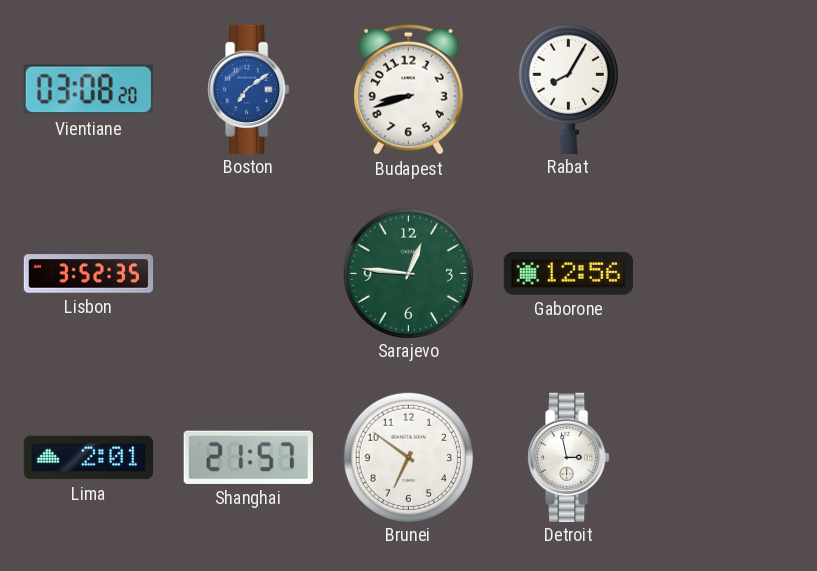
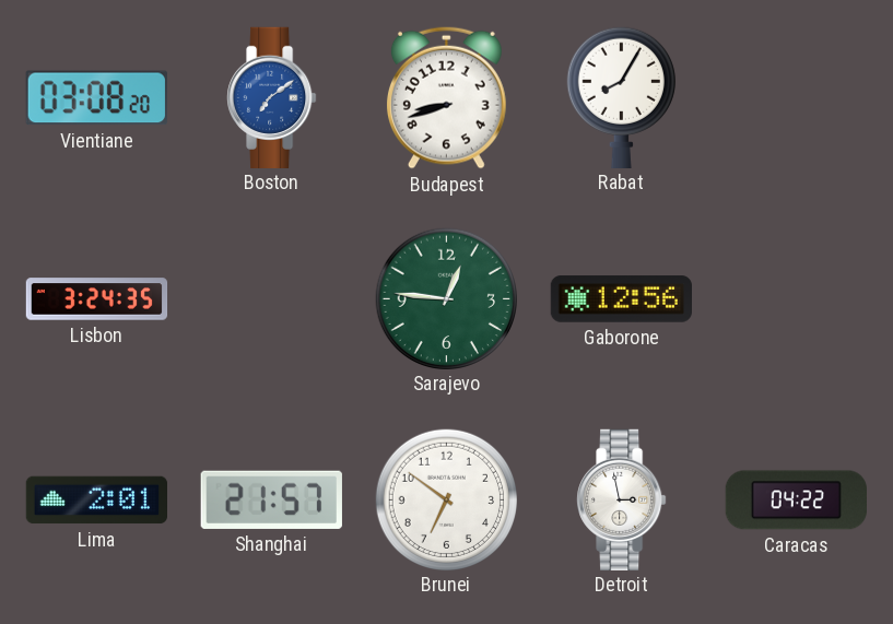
Lisbon: 3:52 -> 3:24
Caracas: none -> 04:22
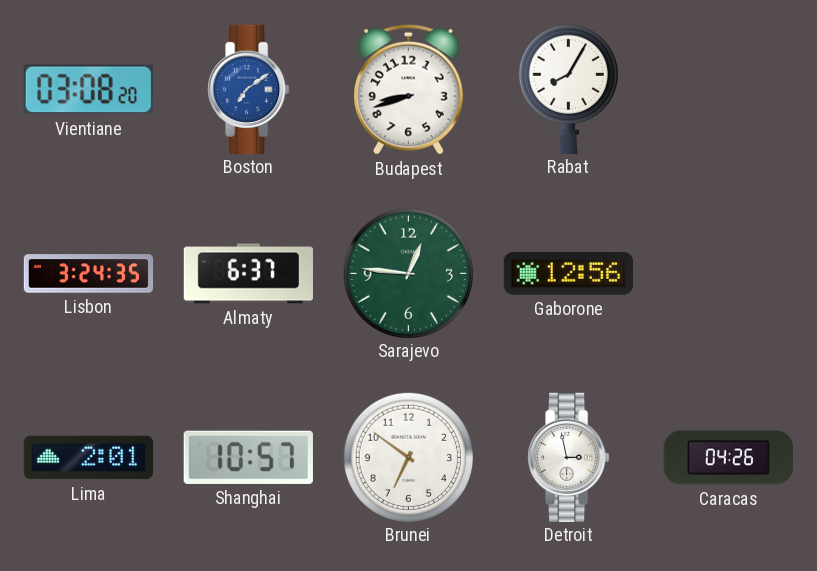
Almaty: none -> 6:37
Shanghai: 21:57 -> 10:57
Caracas: 04:22 -> 04:26
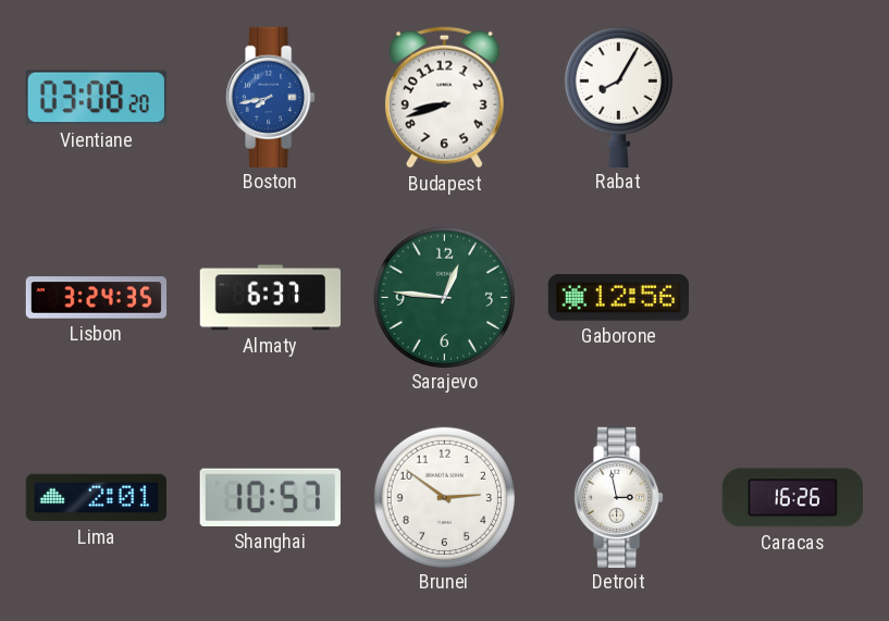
Boston: 7:09 -> 7:43
Brunei: 6:51 -> 2:51
Caracas: 04:26 -> 16:26
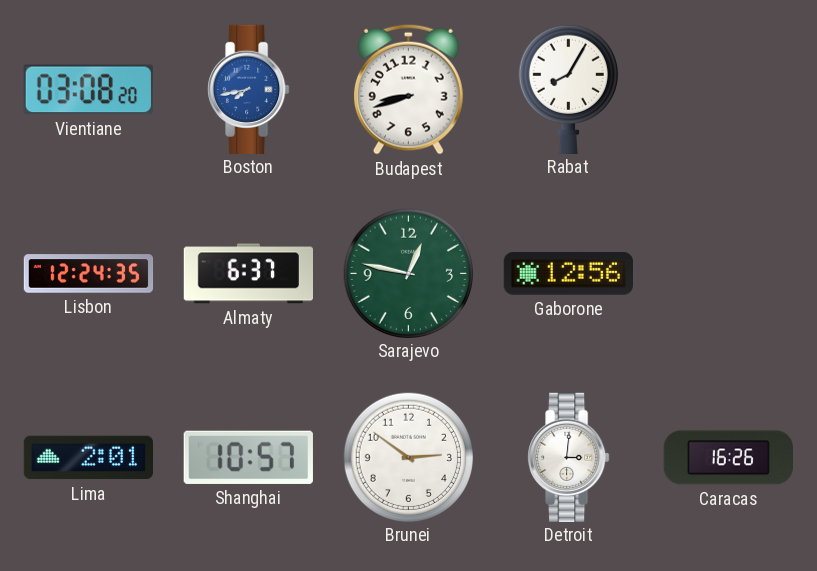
Lisbon: 3:24 -> 12:24
Sarajevo: 12:46 -> 12:47
Detroit: 2:58 -> 3:01
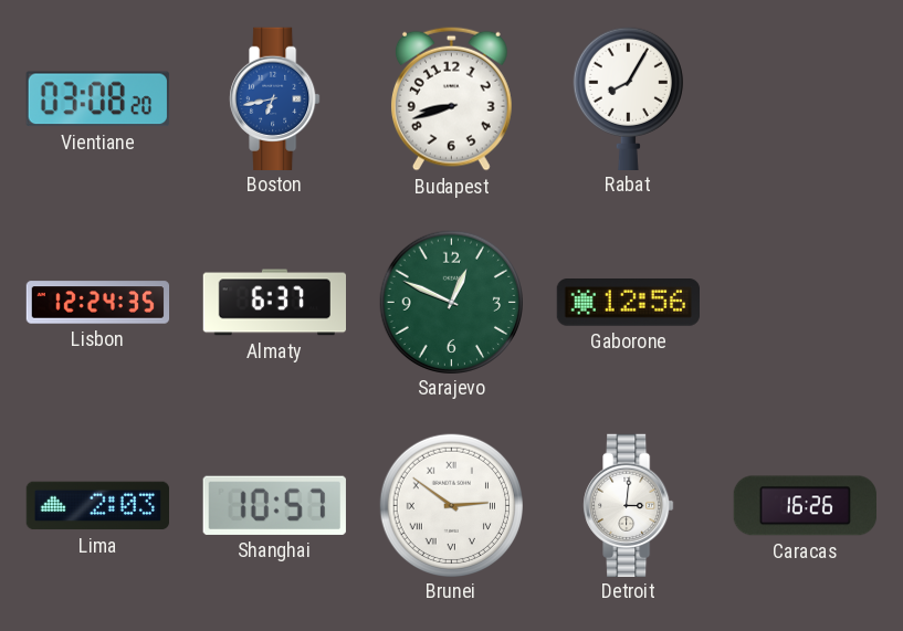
Boston: 7:43 -> 6:43
Sarajevo: 12:47 -> 12:49
Lima: 2:01 -> 2:03
Brunei numerals: Arabic -> Roman
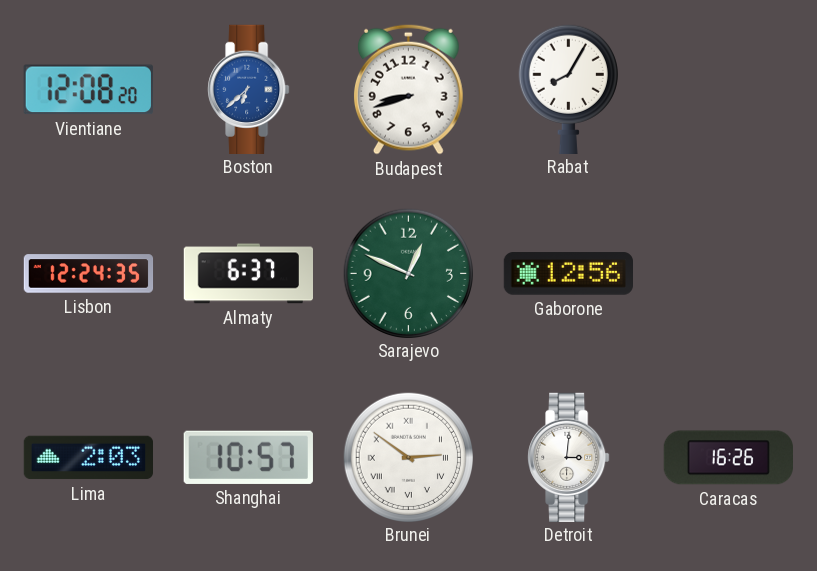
Vientiane: 03:08 -> 12:08
Boston: 6:43 -> 6:38
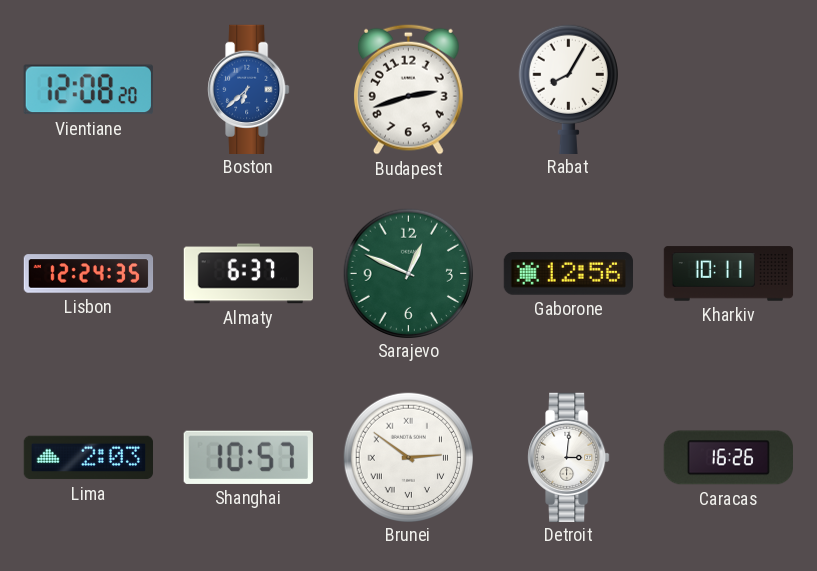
Budapest: 8:42 -> 2:42
Kharkiv: none -> 10:11
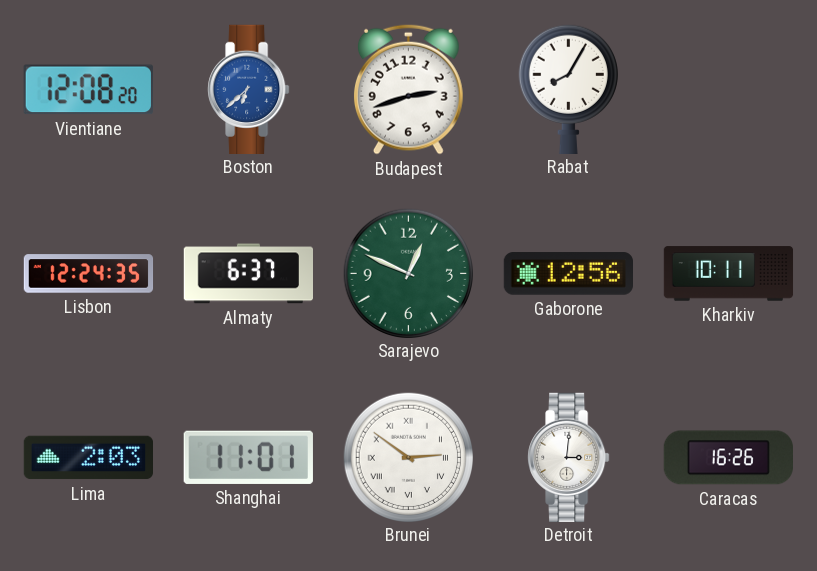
Shanghai: 10:57 -> 11:01
